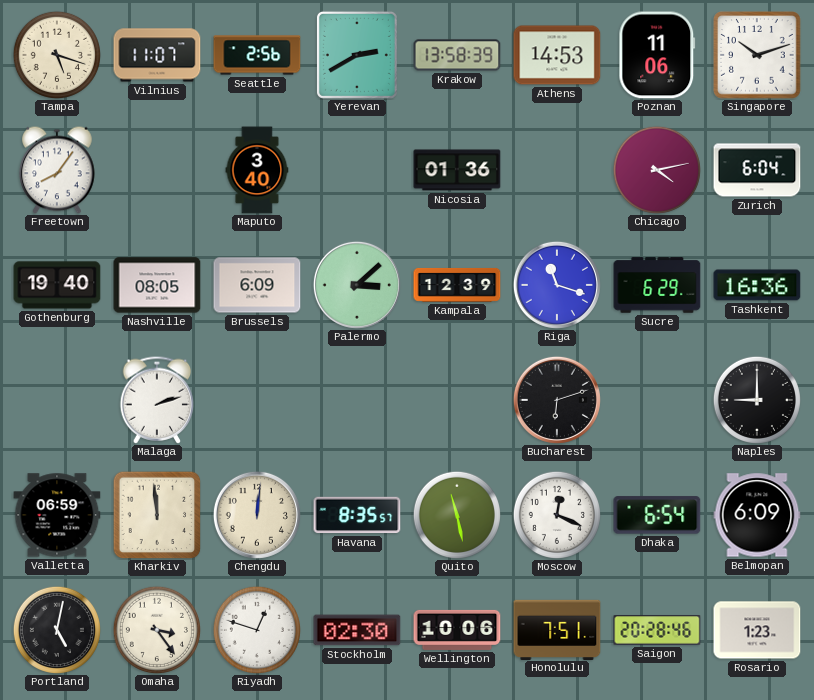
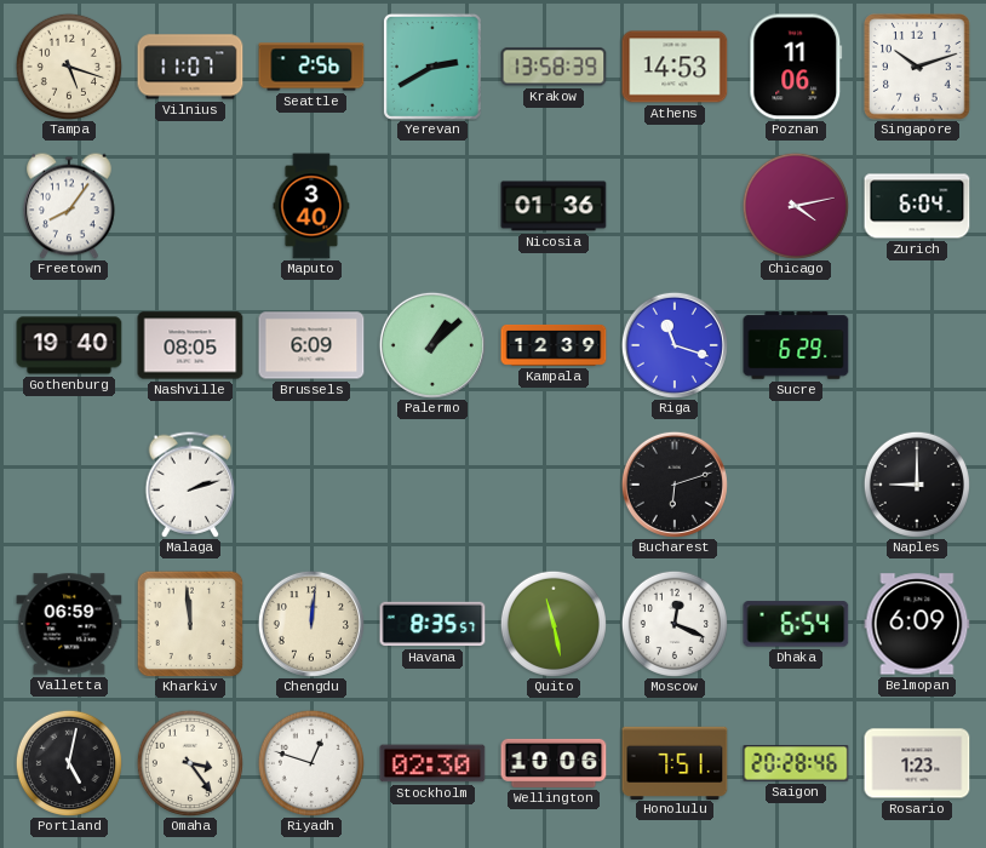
Palermo: 3:08 -> 1:08
Tashkent: 16:36 -> none
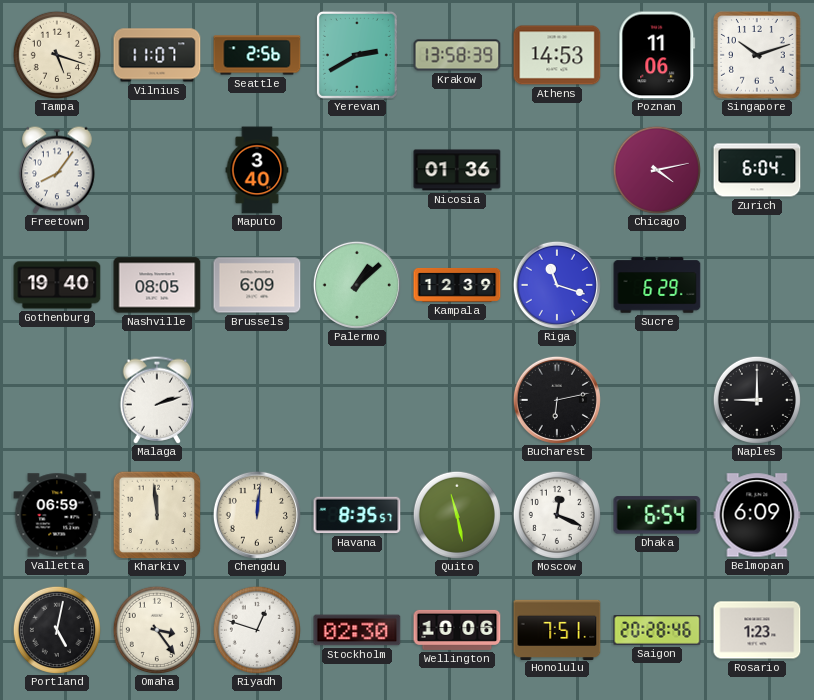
Bucharest: 6:12 -> 6:13
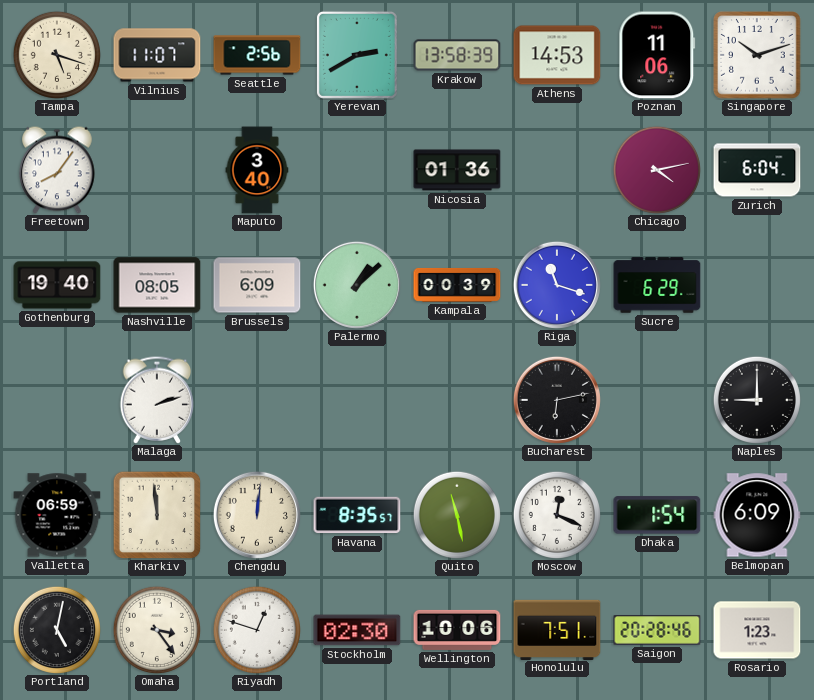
Kampala: 12:39 -> 00:39
Dhaka: 6:54 -> 1:54
